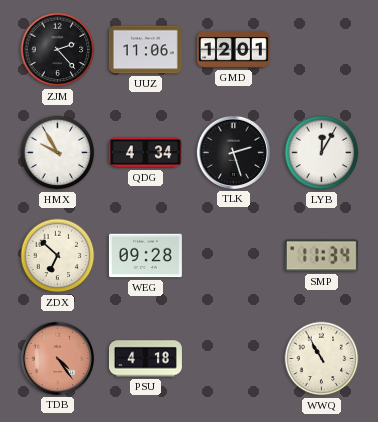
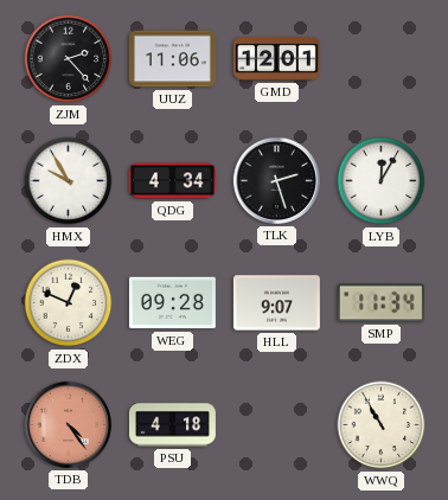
ZDX: 6:52 -> 12:49
HLL: none -> 9:07
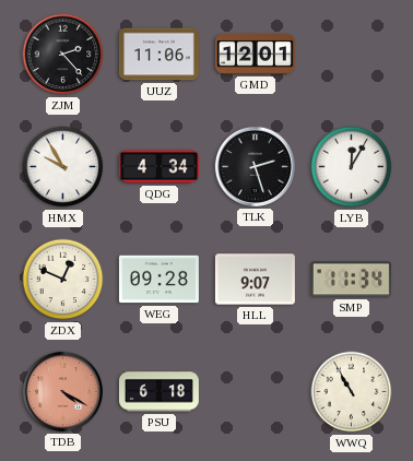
TDB: 4:24 -> 4:20
PSU: 4:18 -> 6:18
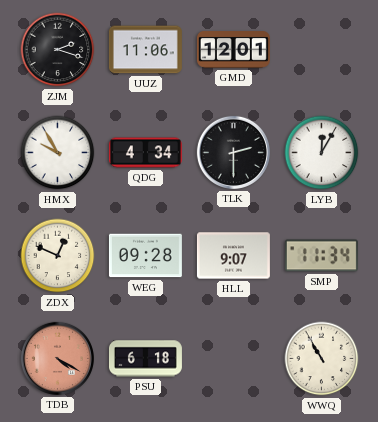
ZJM: 2:23 -> 2:18
TLK: 2:27 -> 2:30
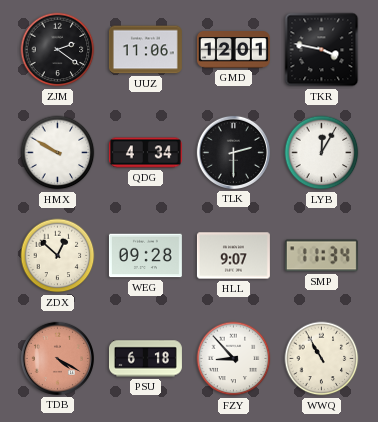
ZJM: 2:18 -> 2:21
TKR: none -> 3:47
HMX: 9:55 -> 9:50
ZDX: 12:49 -> 12:52
FZY: none -> 8:53
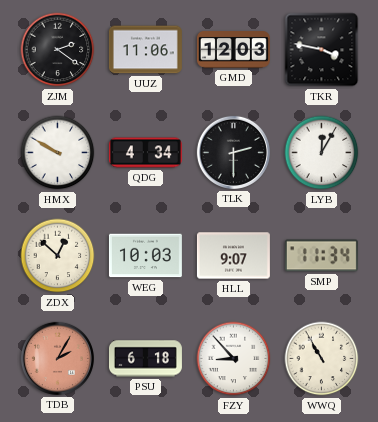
GMD: 12:01 -> 12:03
WEG: 09:28 -> 10:03
TDB: 4:20 -> 2:05
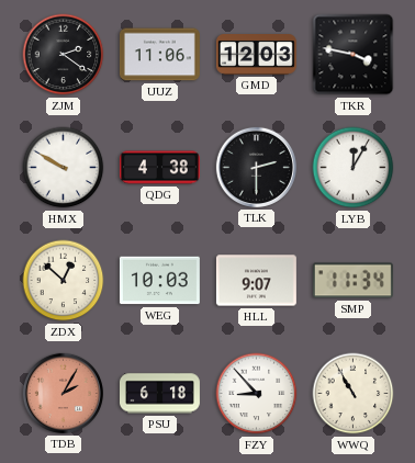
QDG: 4:34 -> 4:38
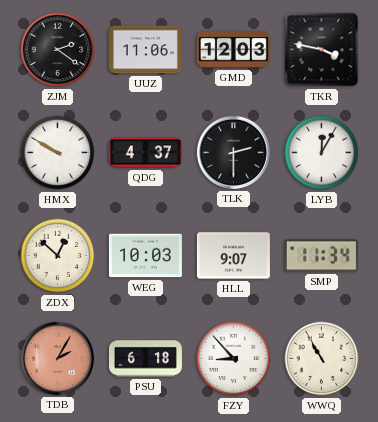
QDG: 4:38 -> 4:37
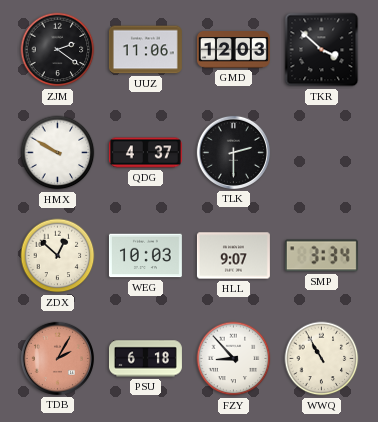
TKR: 3:47 -> 3:52
LYB: 12:05 -> none
SMP: 11:34 -> 3:34
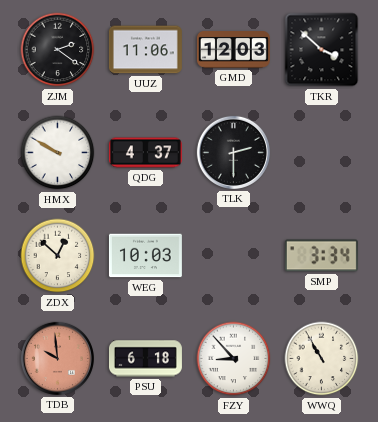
HLL: 9:07 -> none
TDB: 2:05 -> 9:59
